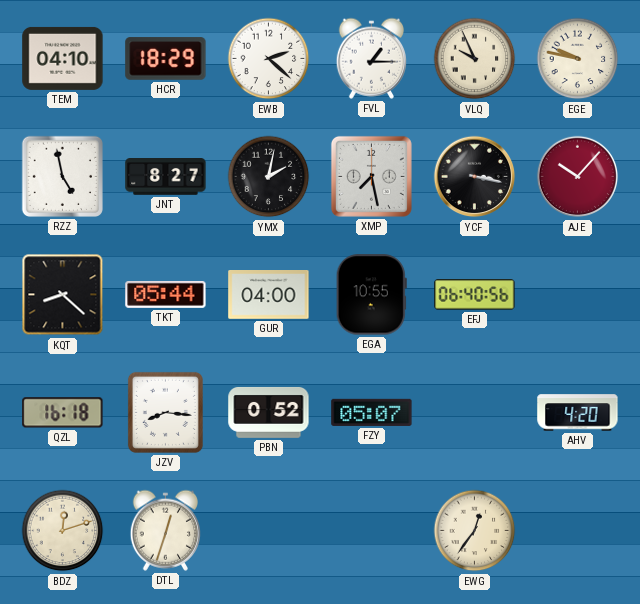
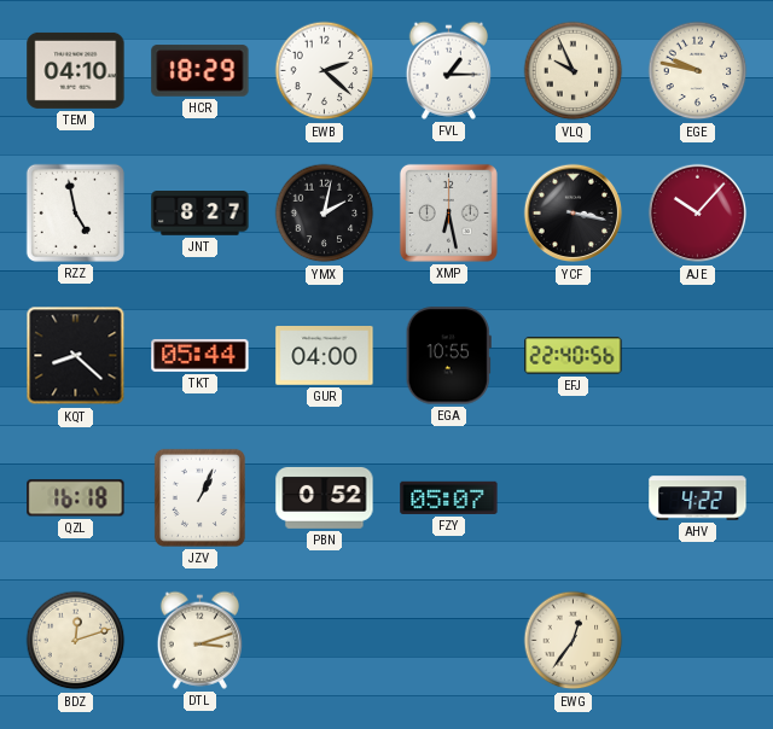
XMP: 7:28 -> 6:28
EFJ: 06:40 -> 22:40
JZV: 8:16 -> 1:04
AHV: 4:20 -> 4:22
DTL: 12:33 -> 3:12
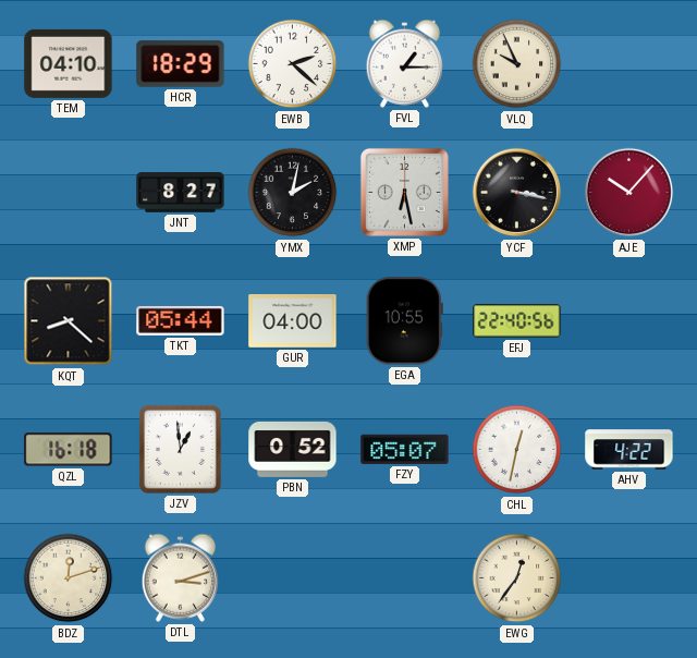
EGE: 9:47 -> none
RZZ: 4:58 -> none
JZV: 1:04 -> 12:59
CHL: none -> 12:32
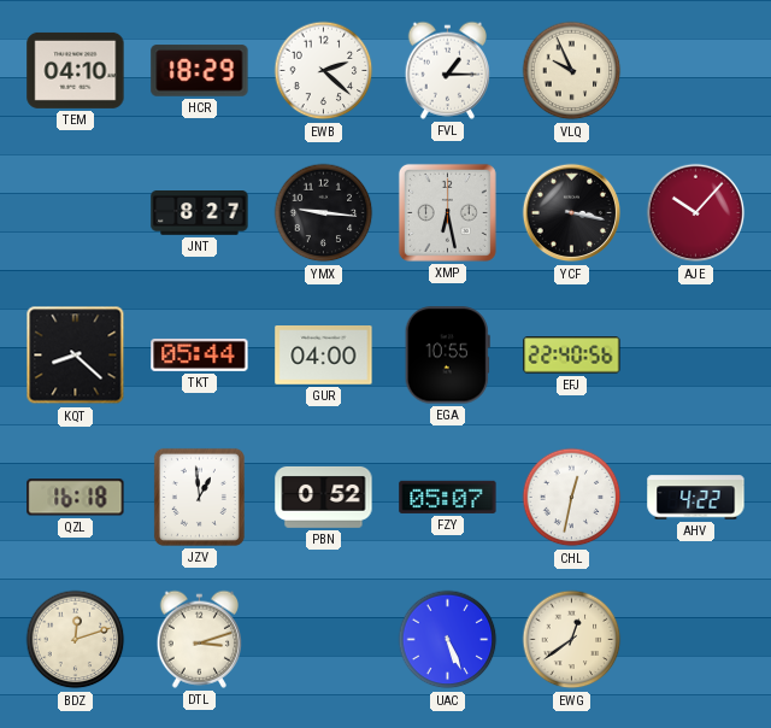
YMX: 2:02 -> 9:16
UAC: none -> 5:26
EWG: 12:36 -> 12:39
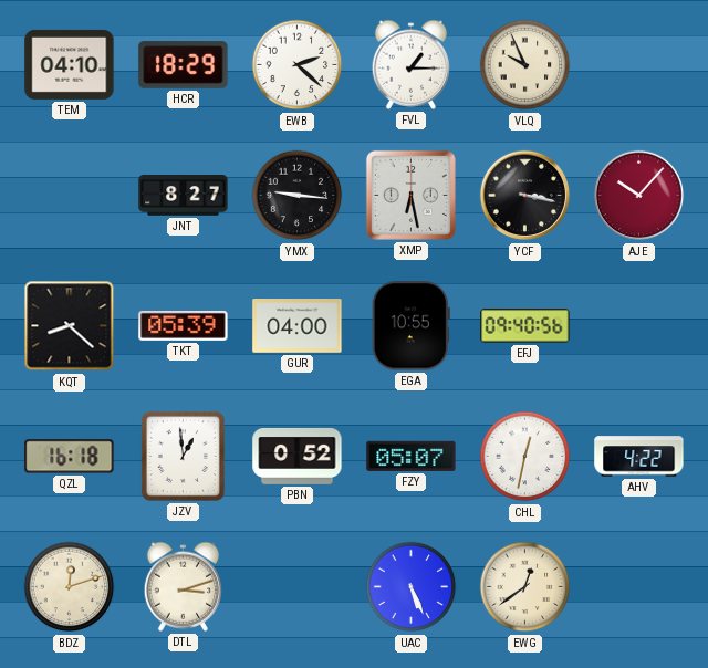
TKT: 05:44 -> 05:39
EFJ: 22:40 -> 09:40
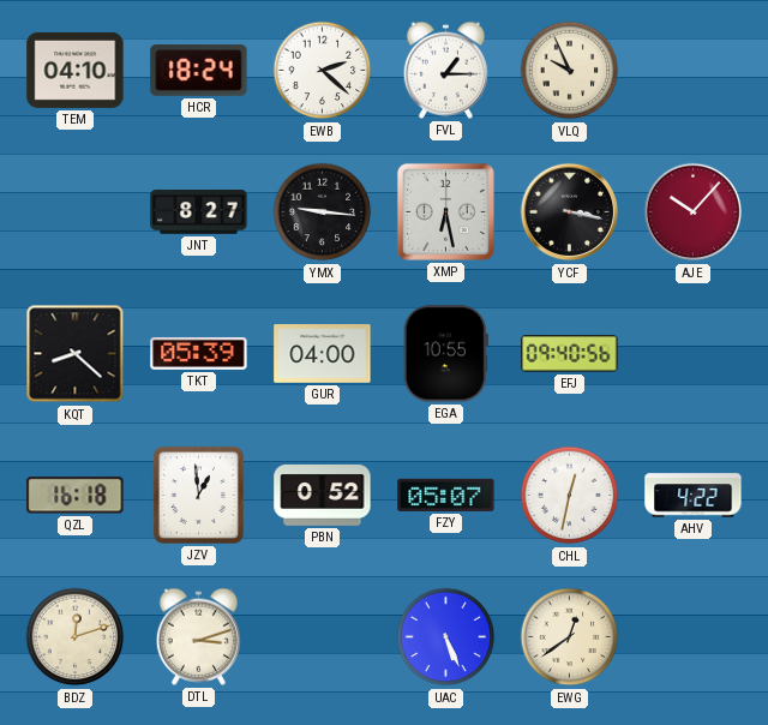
HCR: 18:29 -> 18:24
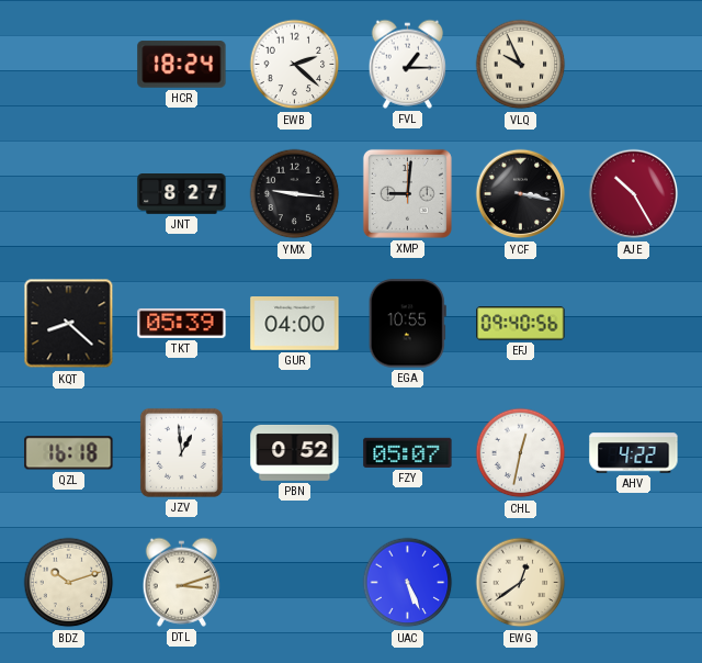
TEM: 04:10 -> none
XMP: 6:28 -> 9:01
AJE: 10:07 -> 10:25
BDZ: 12:12 -> 10:12
